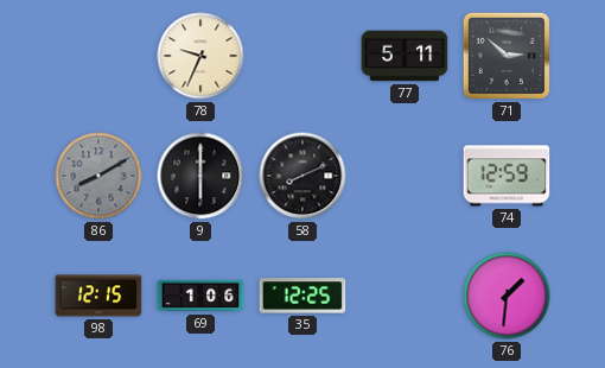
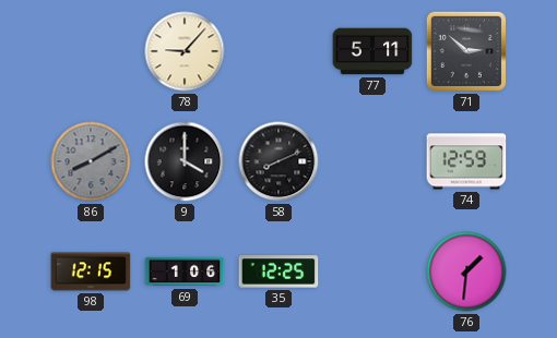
78: 9:34 -> 9:07
9: 6:00 -> 4:00
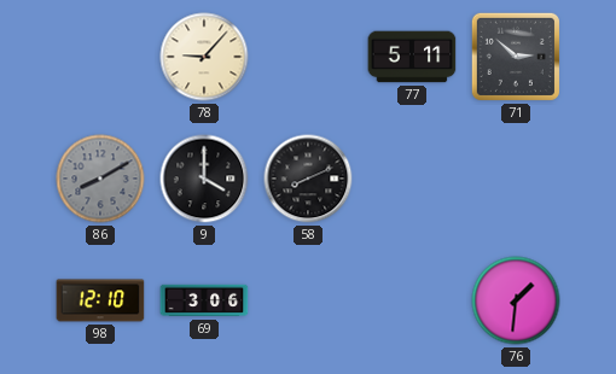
74: 12:59 -> none
98: 12:15 -> 12:10
69: 1:06 -> 3:06
35: 12:25 -> none
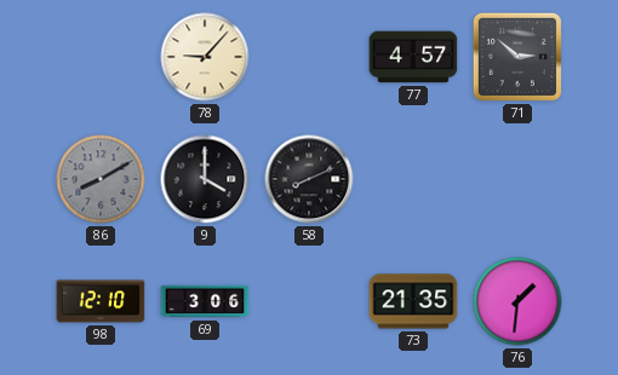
77: 5:11 -> 4:57
73: none -> 21:35
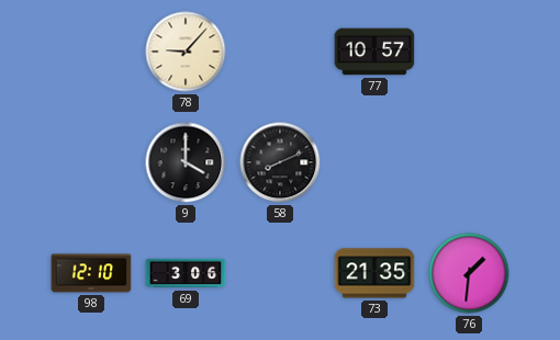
77: 4:57 -> 10:57
71: 2:52 -> none
86: 8:10 -> none
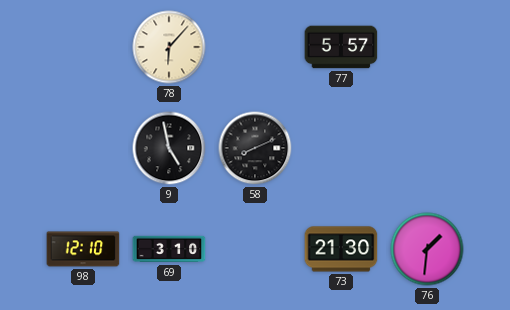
78: 9:07 -> 6:07
77: 10:57 -> 5:57
9: 4:00 -> 4:58
69: 3:06 -> 3:10
73: 21:35 -> 21:30
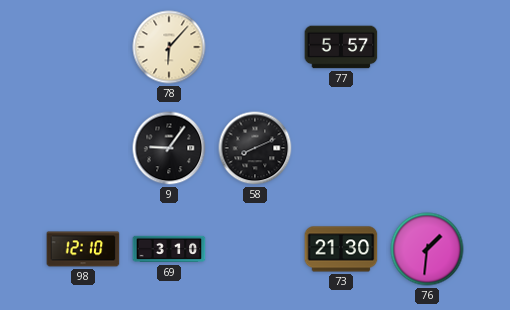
9: 4:58 -> 9:06
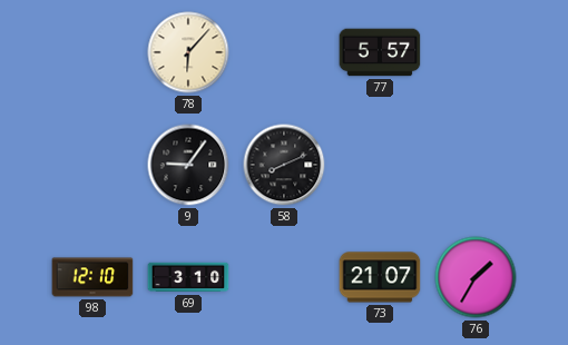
73: 21:30 -> 21:07
76: 1:31 -> 1:35
